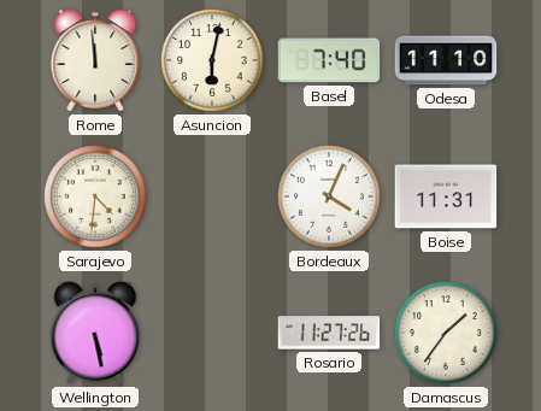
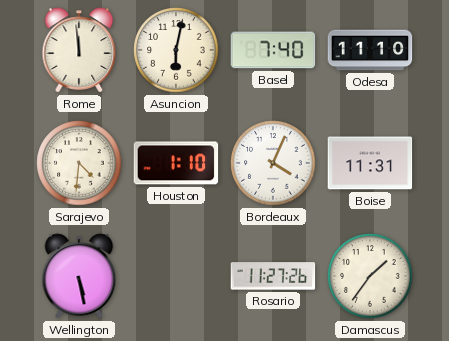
Houston: none -> 1:10
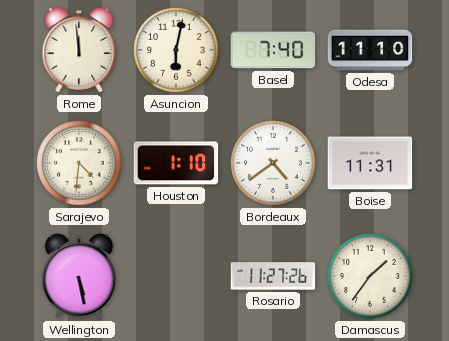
Bordeaux: 4:04 -> 4:39
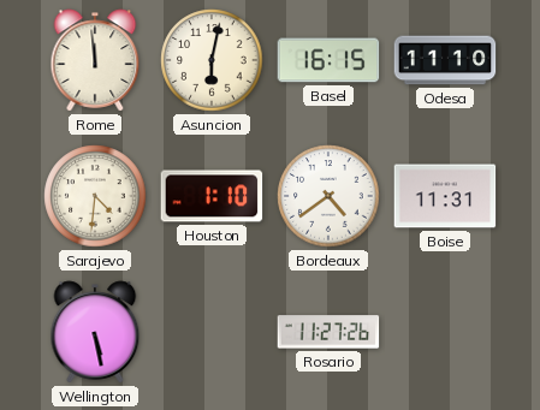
Basel: 7:40 -> 16:15
Damascus: 1:36 -> none
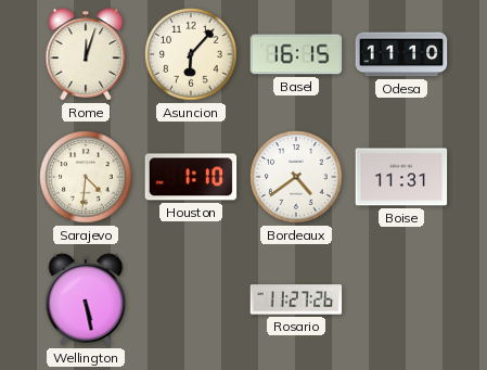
Rome: 11:59 -> 12:03
Asuncion: 6:02 -> 6:07
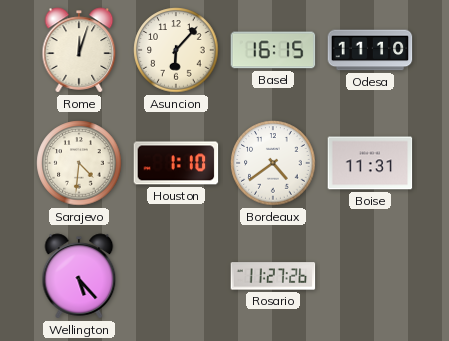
Wellington: 5:28 -> 5:23
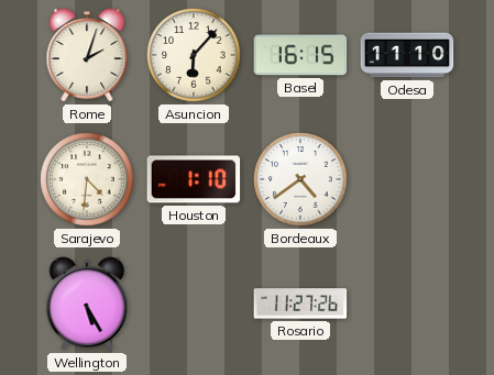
Rome: 12:03 -> 2:03
Boise: 11:31 -> none
Wellington: 5:23 -> 5:25
